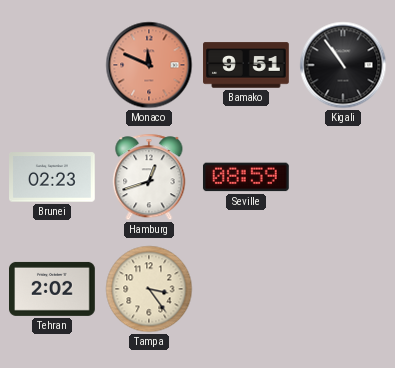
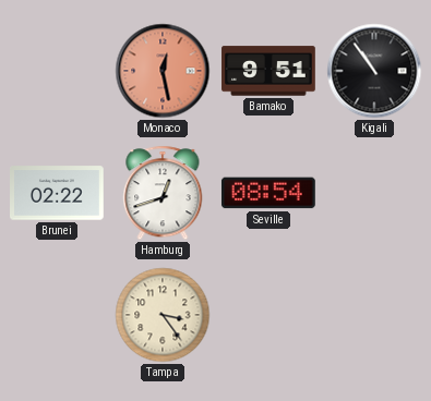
Monaco: 11:49 -> 12:28
Brunei: 02:23 -> 02:22
Seville: 08:59 -> 08:54
Tehran: 2:02 -> none
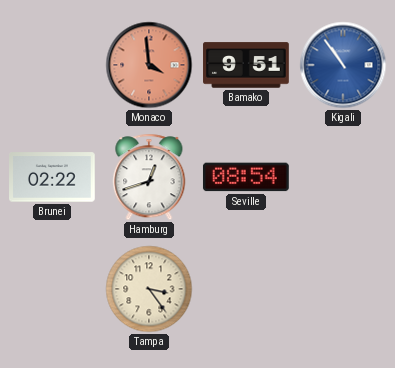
Monaco: 12:28 -> 3:59
Kigali dial: black -> blue
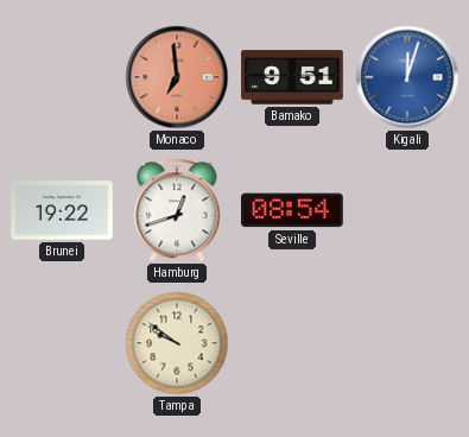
Monaco: 3:59 -> 6:59
Kigali: 10:54 -> 12:03
Brunei: 02:22 -> 19:22
Tampa: 3:24 -> 9:51
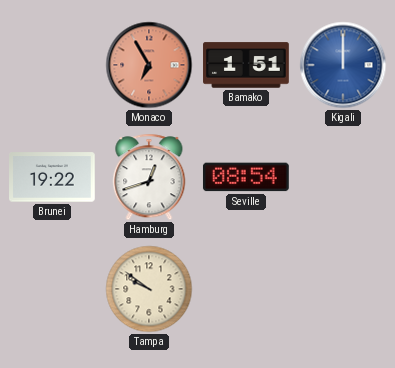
Monaco: 6:59 -> 6:55
Bamako: 9:51 -> 1:51
Kigali: 12:03 -> 12:00
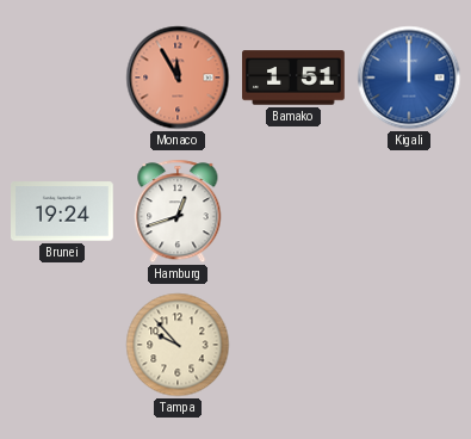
Monaco: 6:55 -> 11:55
Brunei: 19:22 -> 19:24
Seville: 08:54 -> none
Tampa: 9:51 -> 9:53
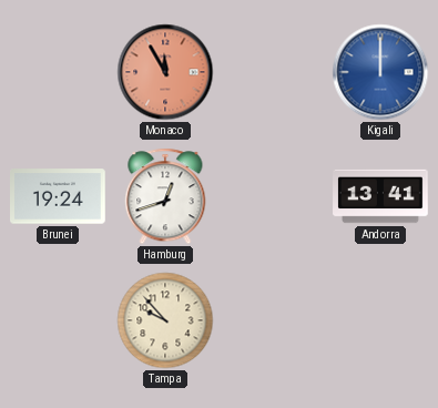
Bamako: 1:51 -> none
Andorra: none -> 13:41
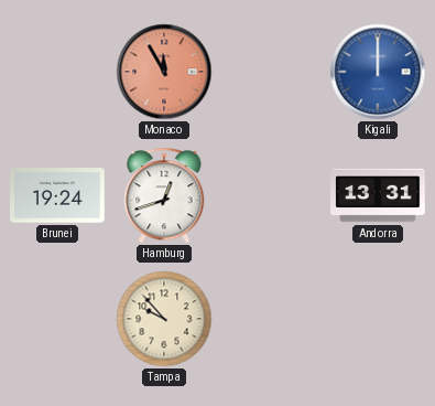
Andorra: 13:41 -> 13:31
